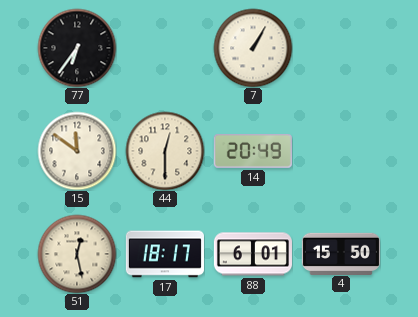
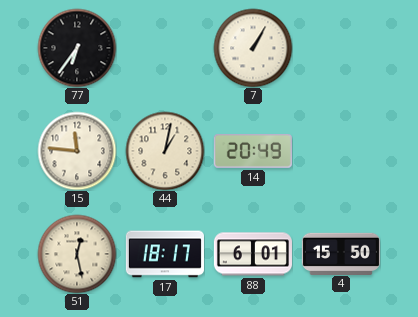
15: 11:51 -> 11:46
44: 12:30 -> 1:02
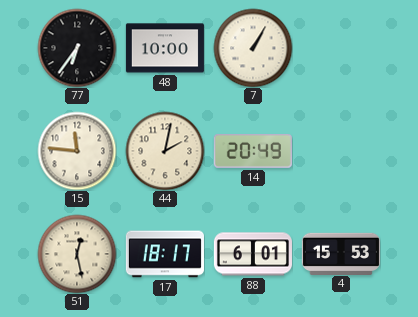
48: none -> 10:00
44: 1:02 -> 2:02
4: 15:50 -> 15:53
